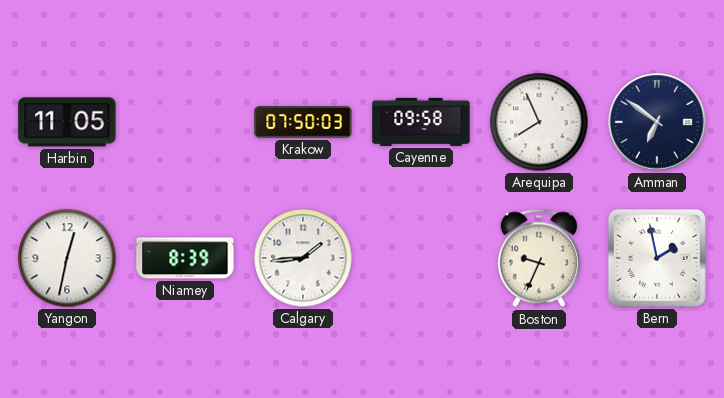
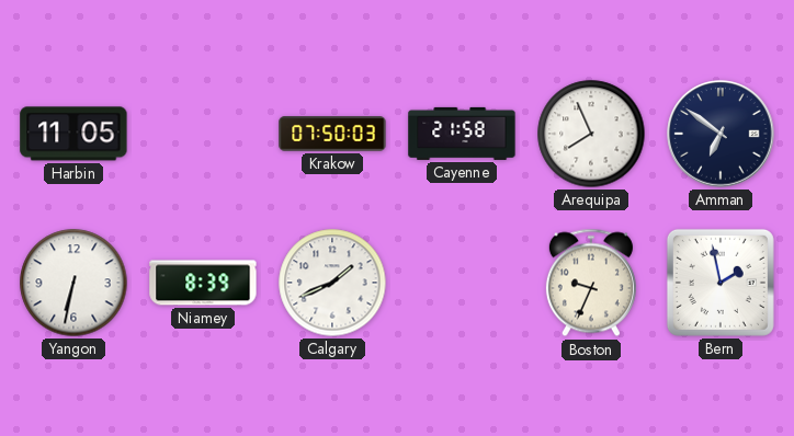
Cayenne: 09:58 -> 21:58
Yangon: 12:32 -> 6:32
Calgary: 1:44 -> 1:41
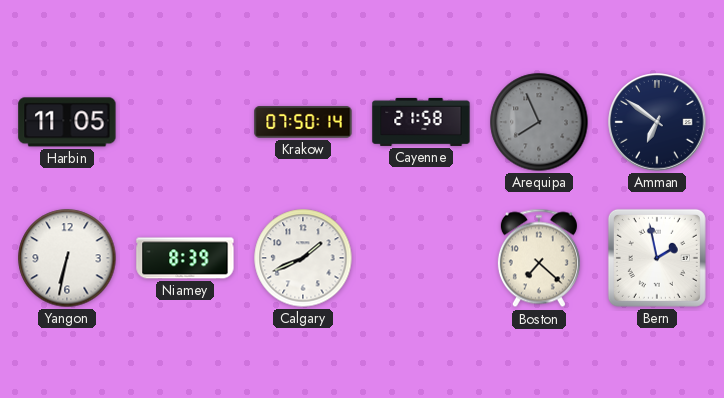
Krakow: 07:50:03 -> 07:50:14
Arequipa dial: white -> grey
Boston: 9:34 -> 7:22
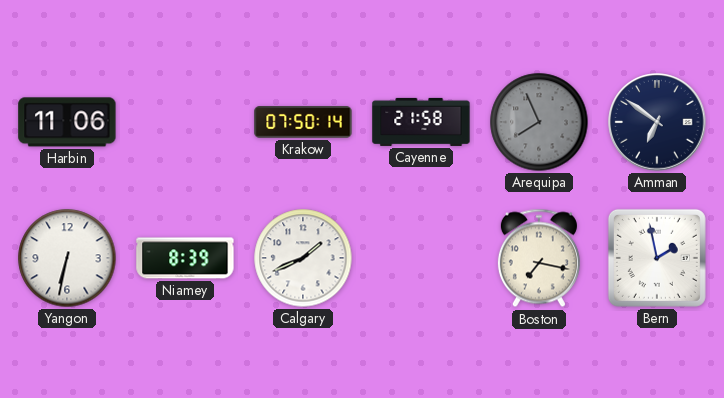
Harbin: 11:05 -> 11:06
Boston: 7:22 -> 7:17
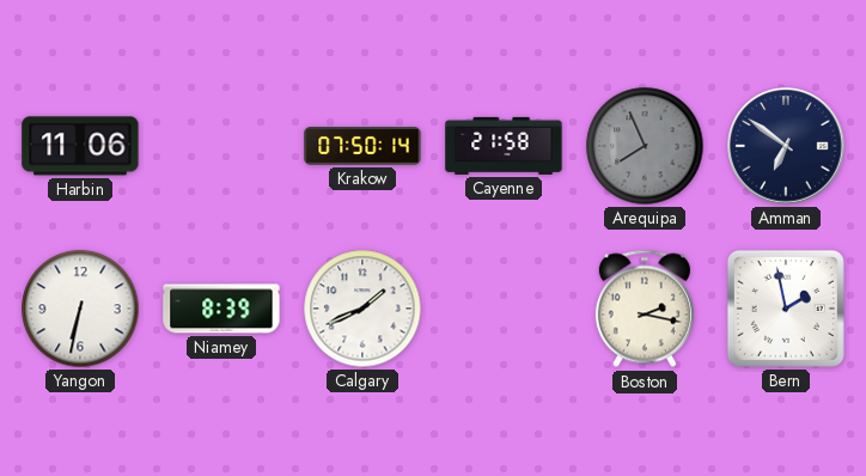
Boston: 7:17 -> 2:17
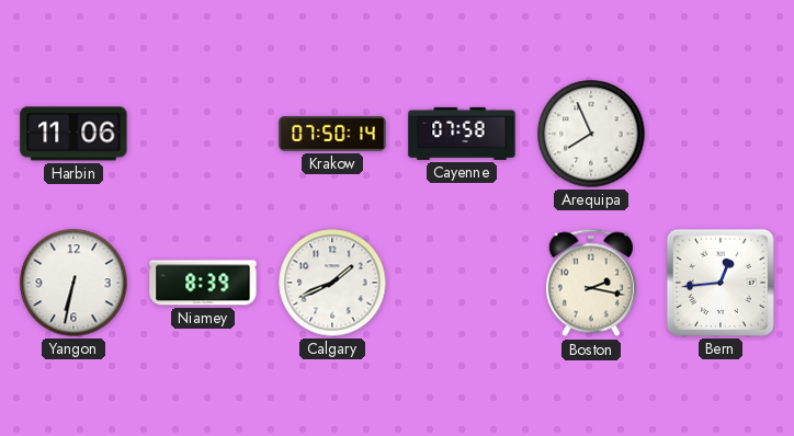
Cayenne: 21:58 -> 07:58
Arequipa dial: grey -> white
Amman: 6:51 -> none
Bern: 1:58 -> 12:44
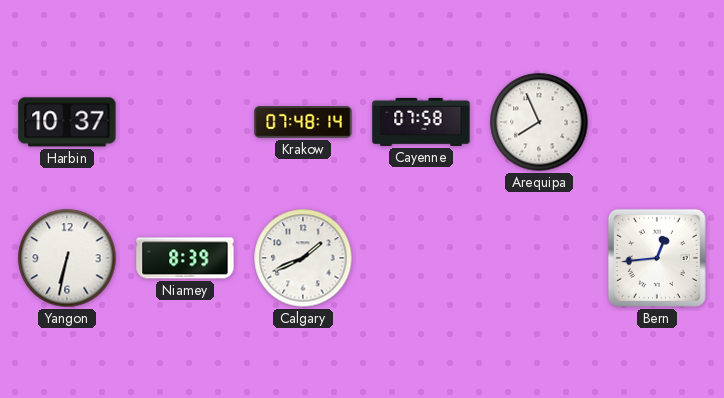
Harbin: 11:06 -> 10:37
Krakow: 07:50 -> 07:48
Boston: 2:17 -> none
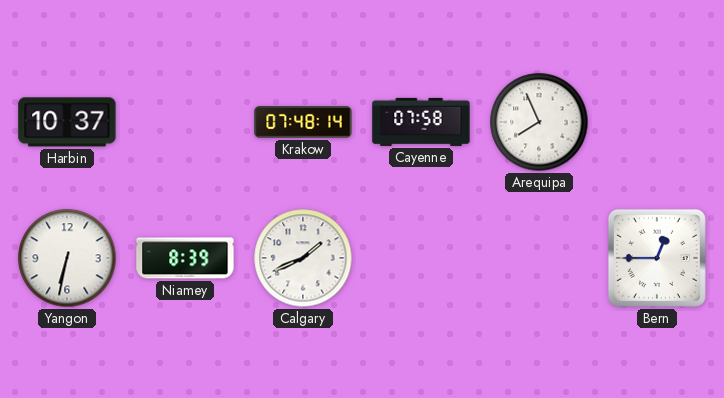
Bern: 12:44 -> 12:45
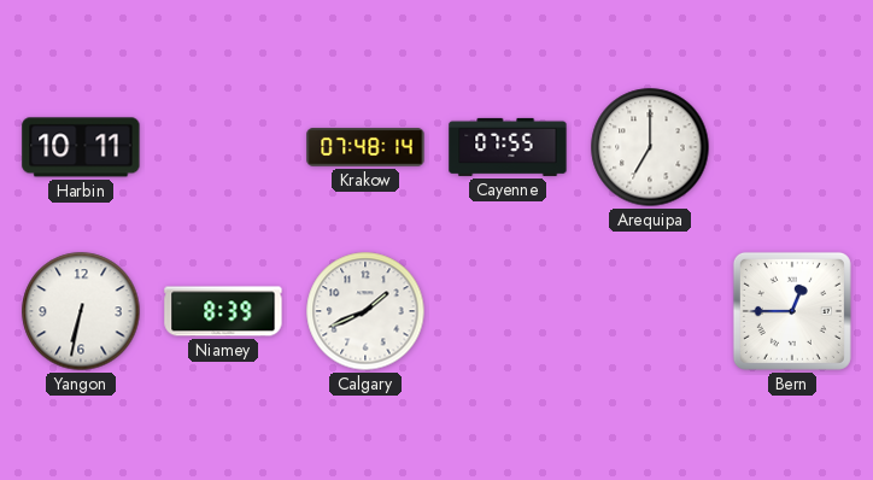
Harbin: 10:37 -> 10:11
Cayenne: 07:58 -> 07:55
Arequipa: 7:56 -> 7:00
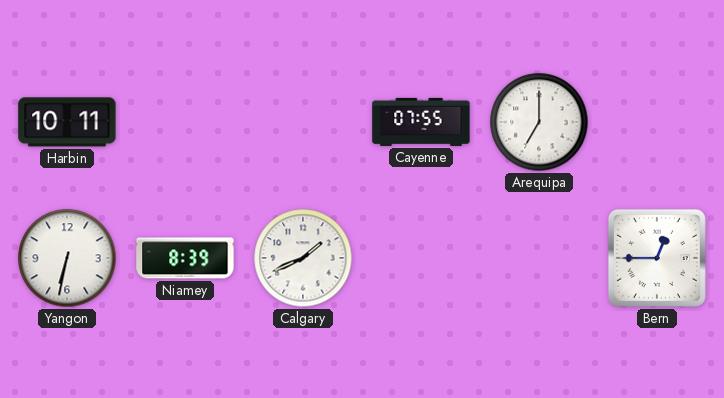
Krakow: 07:48 -> none
